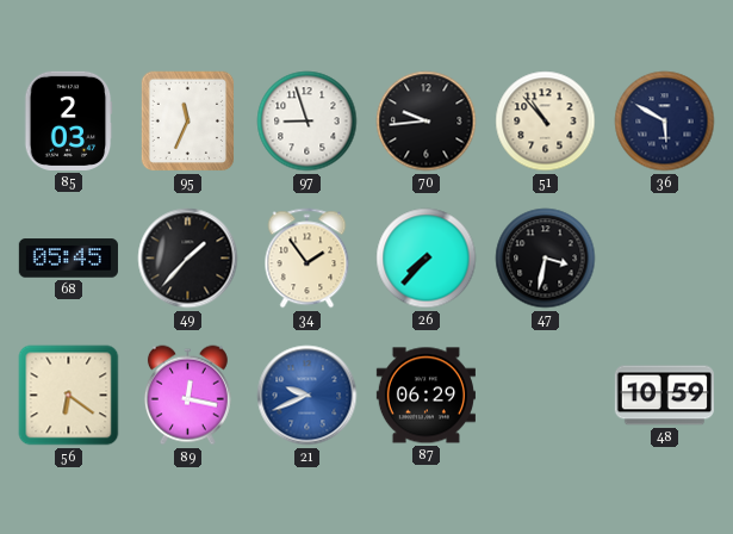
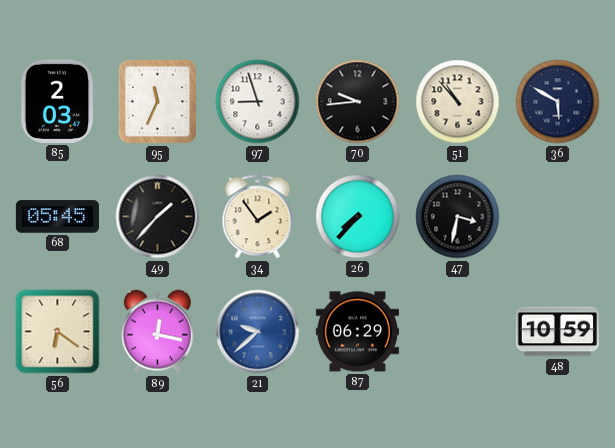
21: 9:41 -> 9:38
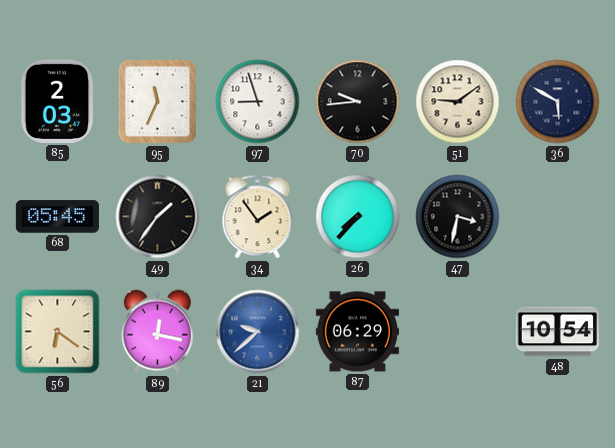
51: 10:53 -> 9:09
49: 1:37 -> 1:36
48: 10:59 -> 10:54
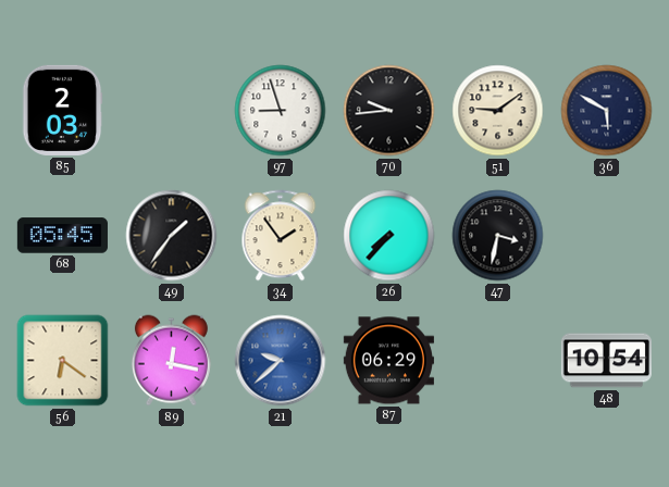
95: 11:34 -> none
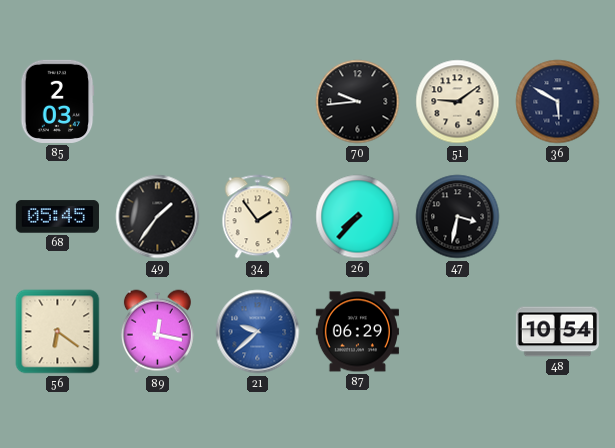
97: 8:57 -> none
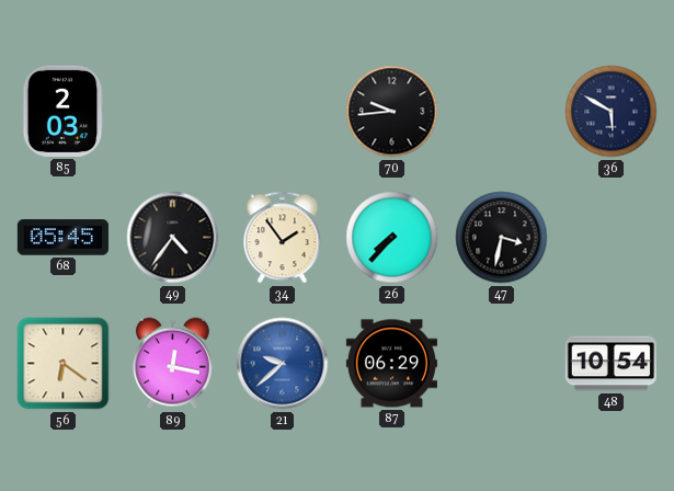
51: 9:09 -> none
49: 1:36 -> 4:36
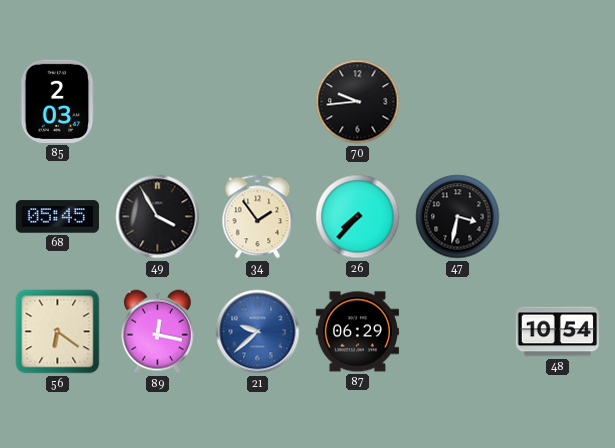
36: 5:50 -> none
49: 4:36 -> 3:55
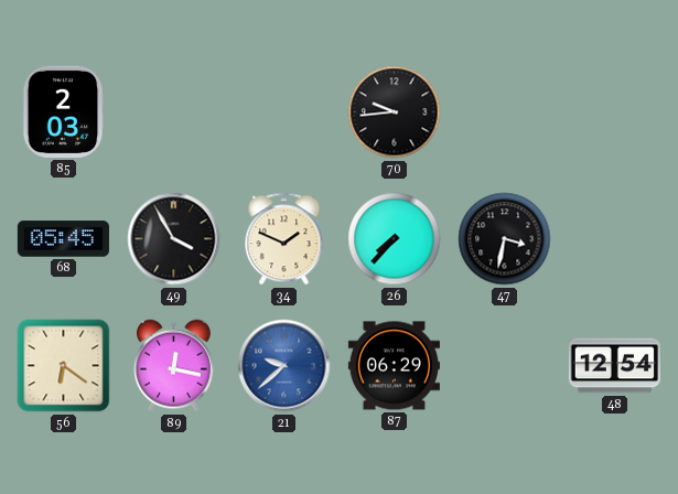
34: 1:54 -> 1:49
48: 10:54 -> 12:54
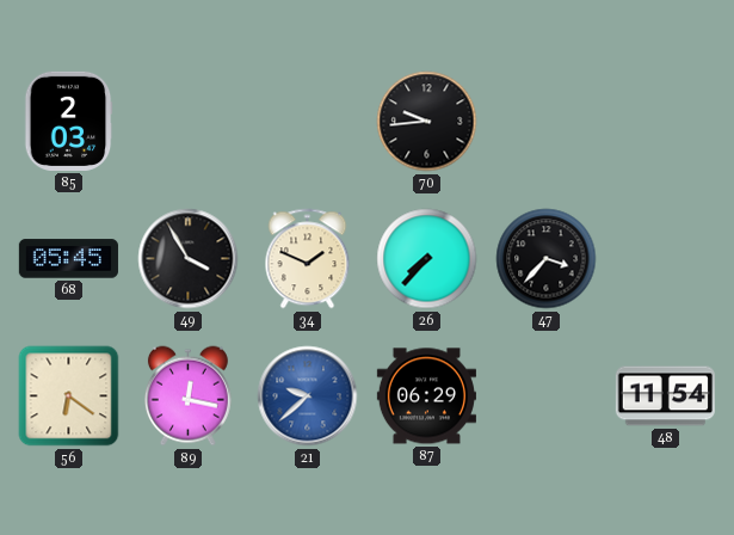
47: 3:32 -> 3:37
48: 12:54 -> 11:54
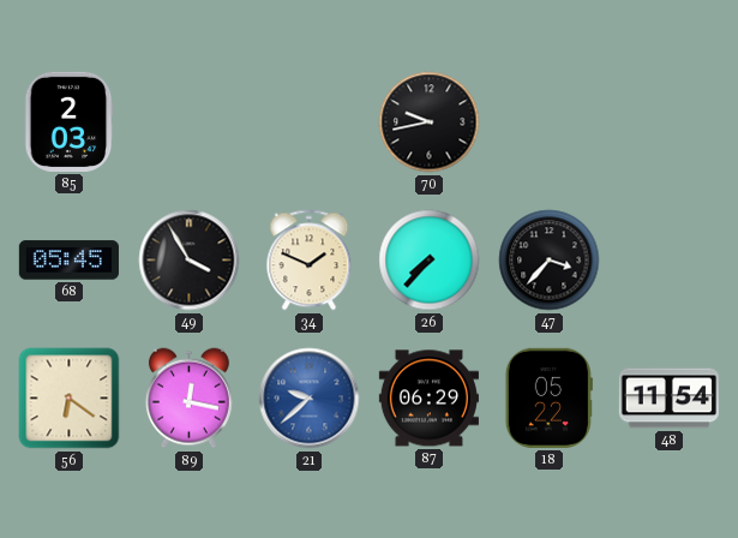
70: 9:44 -> 9:43
18: none -> 05:22
